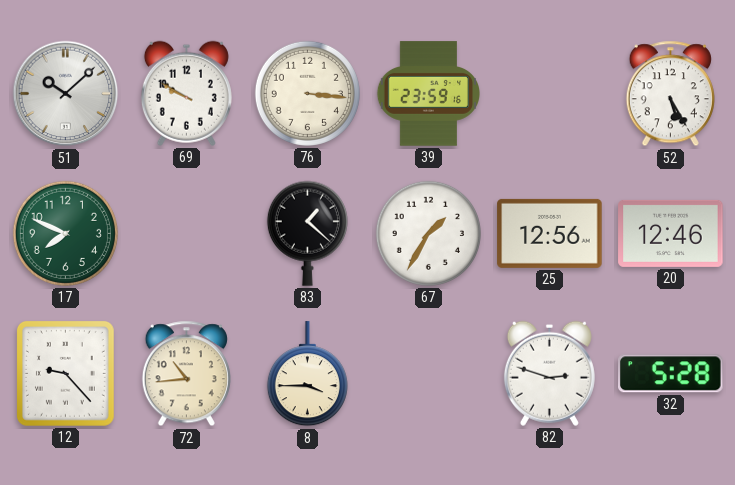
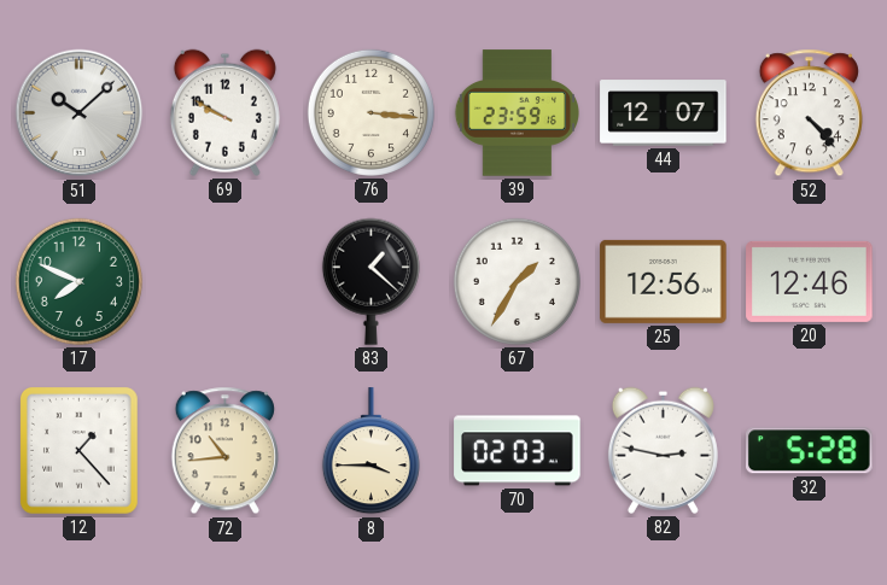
44: none -> 12:07
52: 5:25 -> 4:23
12: 9:23 -> 1:23
70: none -> 02:03
82: 2:48 -> 2:47
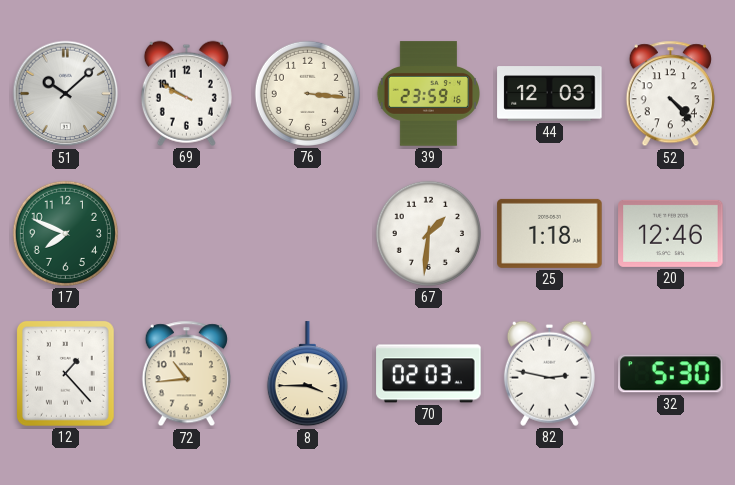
44: 12:07 -> 12:03
83: 1:22 -> none
67: 1:35 -> 1:31
25: 12:56 -> 1:18
32: 5:28 -> 5:30
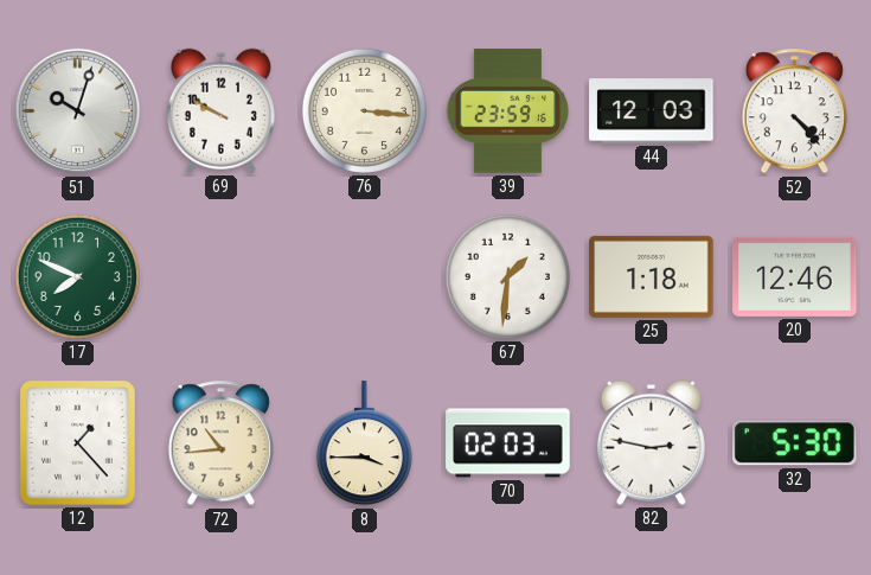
51: 10:08 -> 10:03
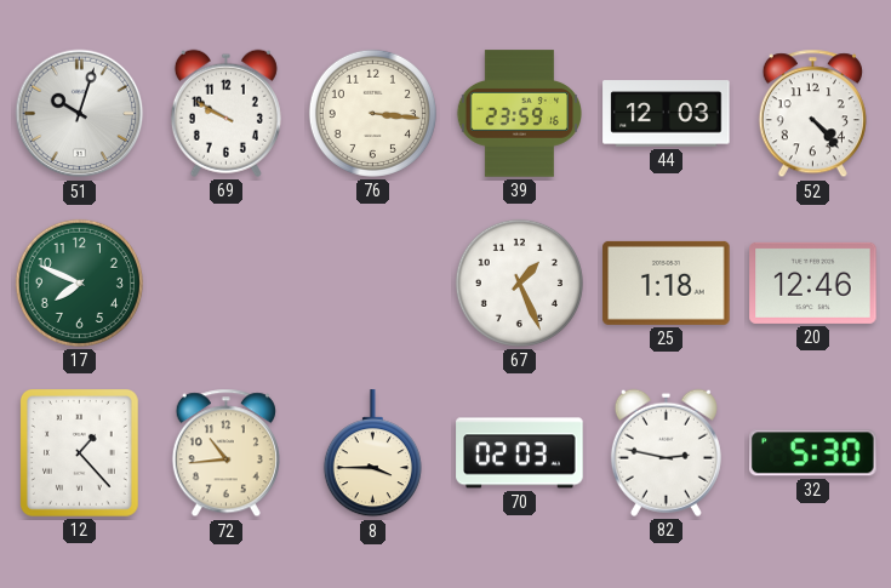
67: 1:31 -> 1:26
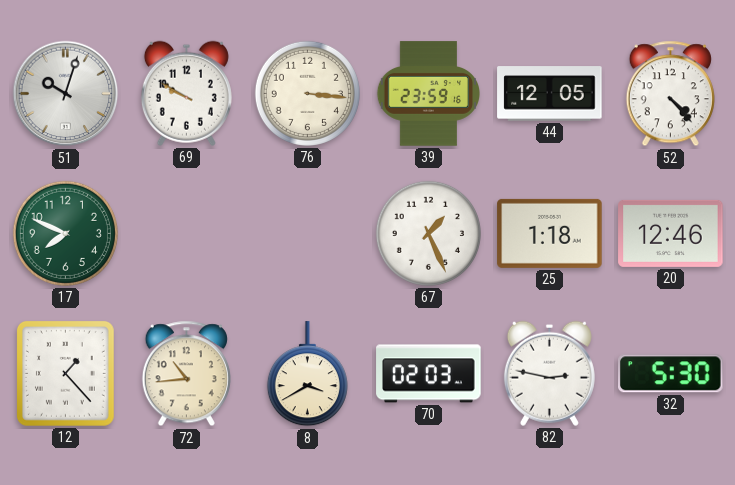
44: 12:03 -> 12:05
8: 3:45 -> 3:40
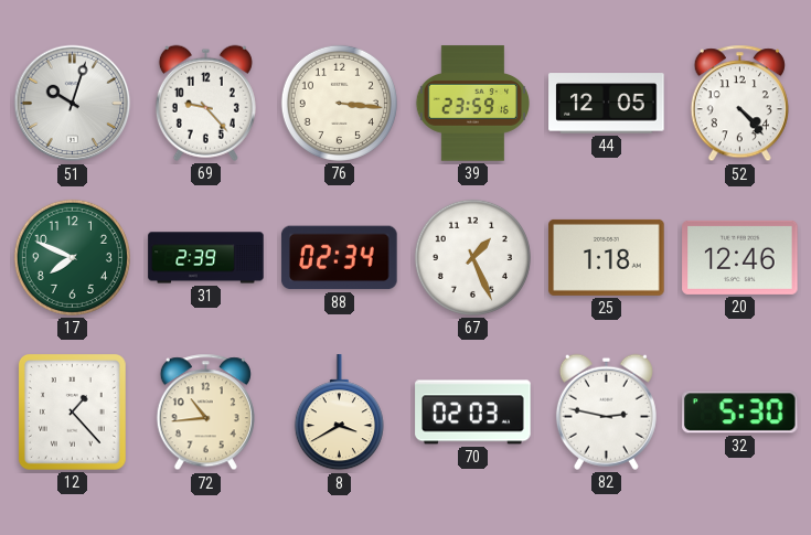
69: 9:50 -> 9:23
31: none -> 2:39
88: none -> 02:34
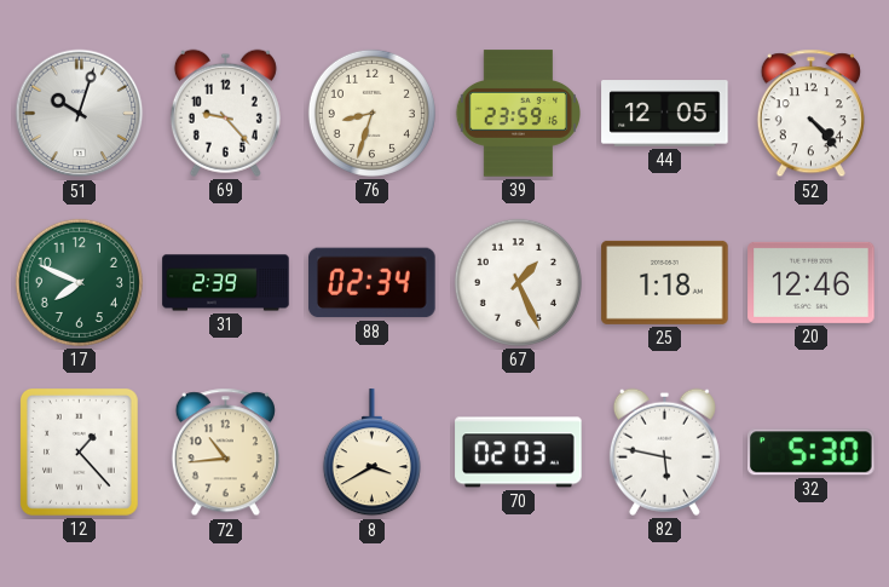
76: 3:16 -> 8:33
82: 2:47 -> 5:47
